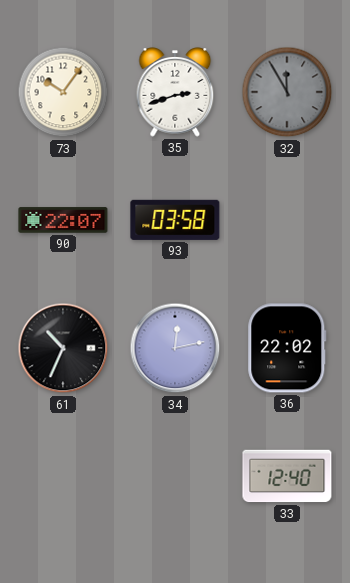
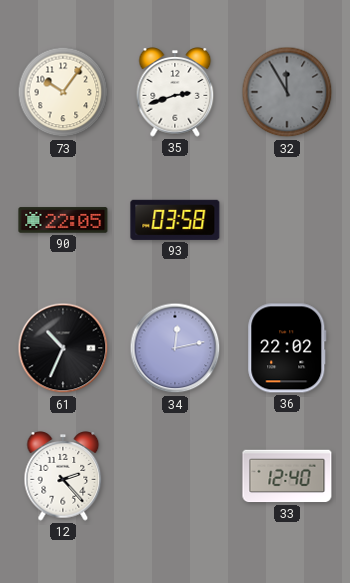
90: 22:07 -> 22:05
12: none -> 2:23
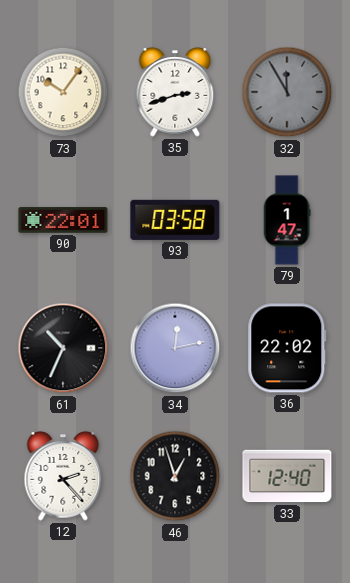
90: 22:05 -> 22:01
79: none -> 1:47
46: none -> 12:57
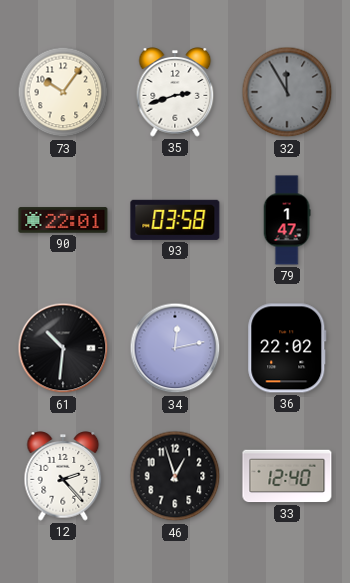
61: 10:34 -> 10:31
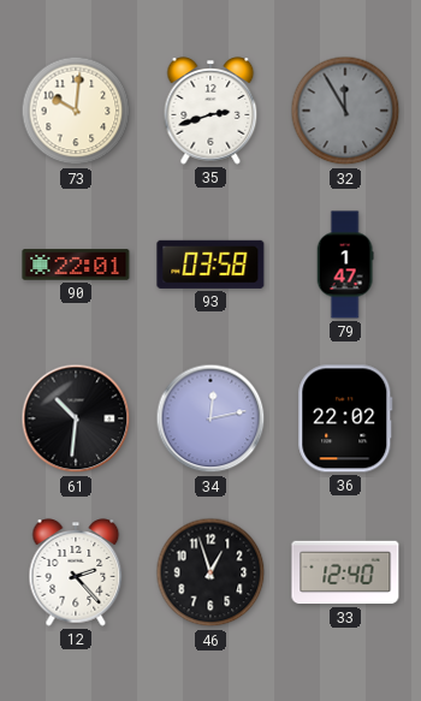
73: 10:06 -> 10:01
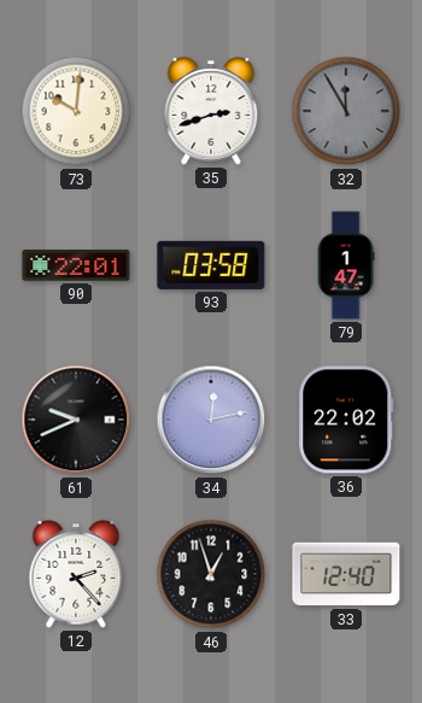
61: 10:31 -> 9:41
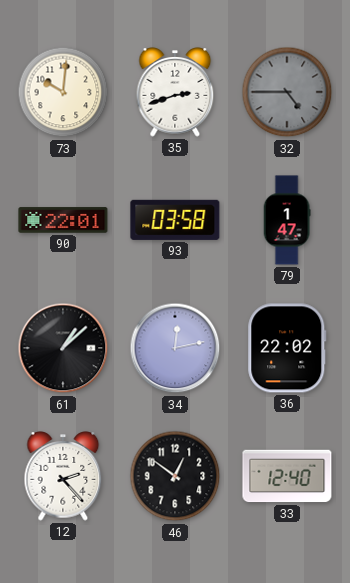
32: 11:55 -> 4:45
61: 9:41 -> 1:08
46: 12:57 -> 12:51
